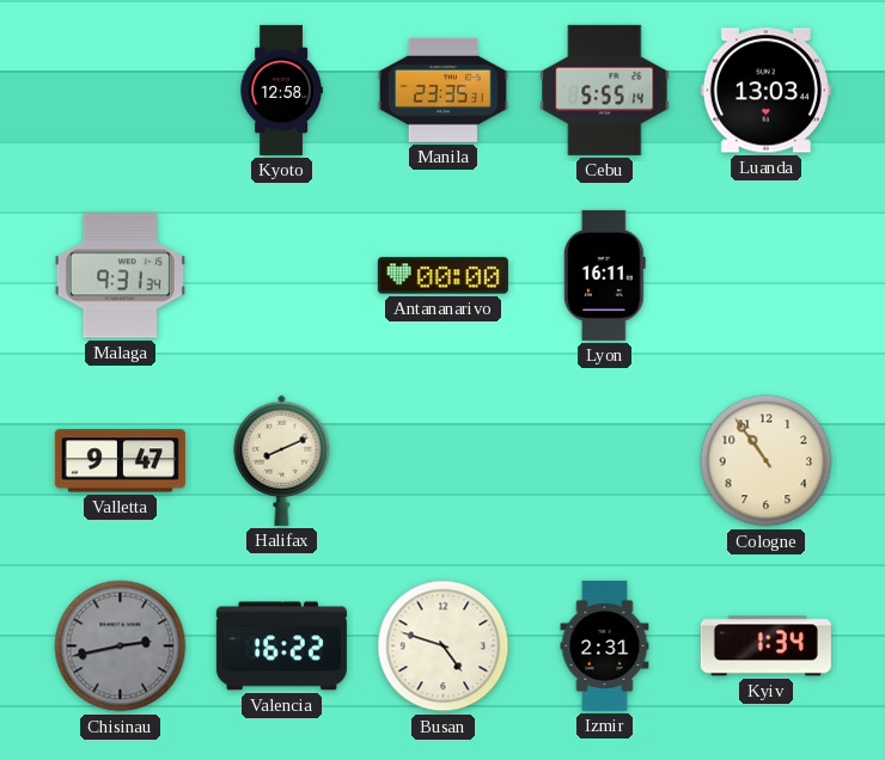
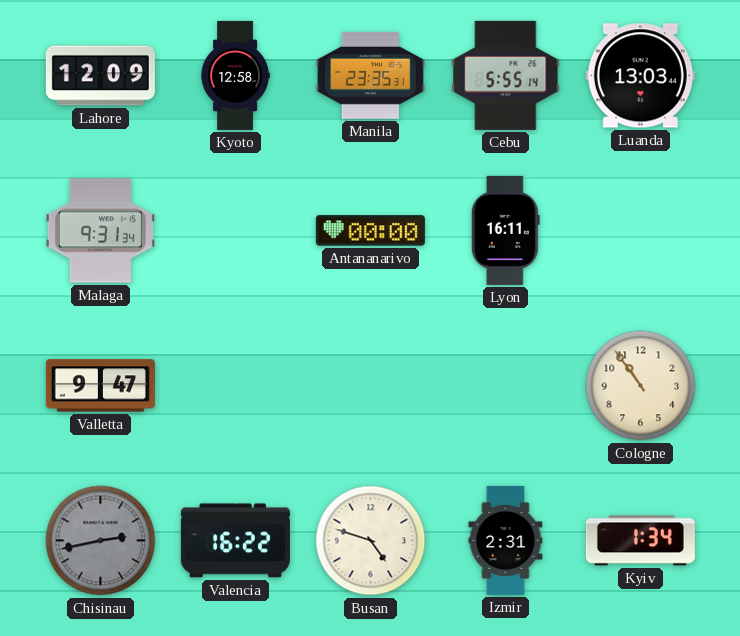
Lahore: none -> 12:09
Halifax: 8:11 -> none
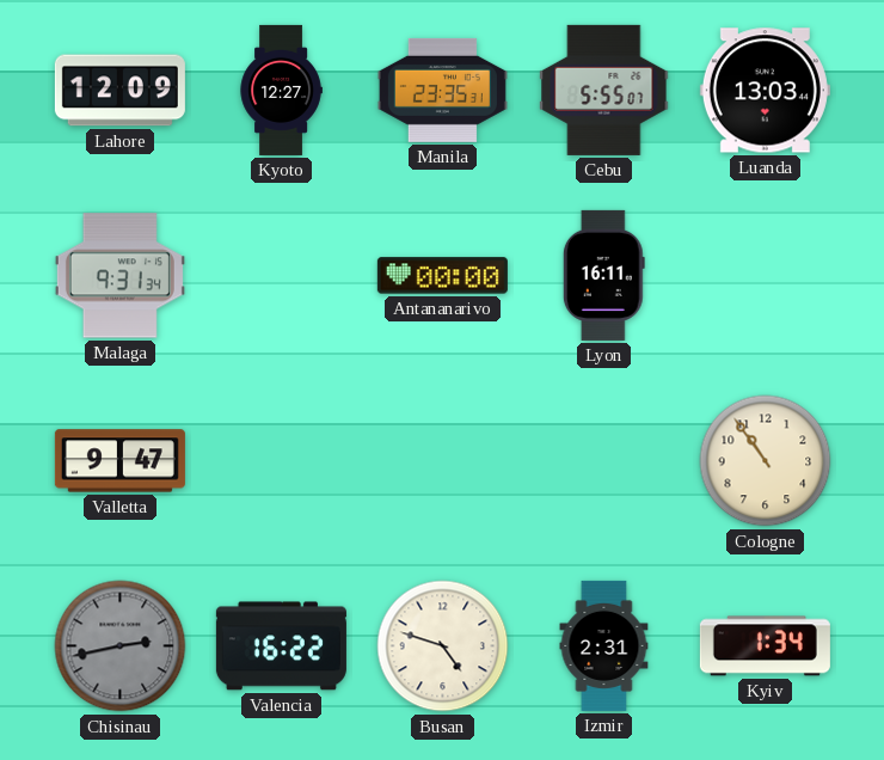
Kyoto: 12:58 -> 12:27
Cebu: 5:55:14 -> 5:55:07
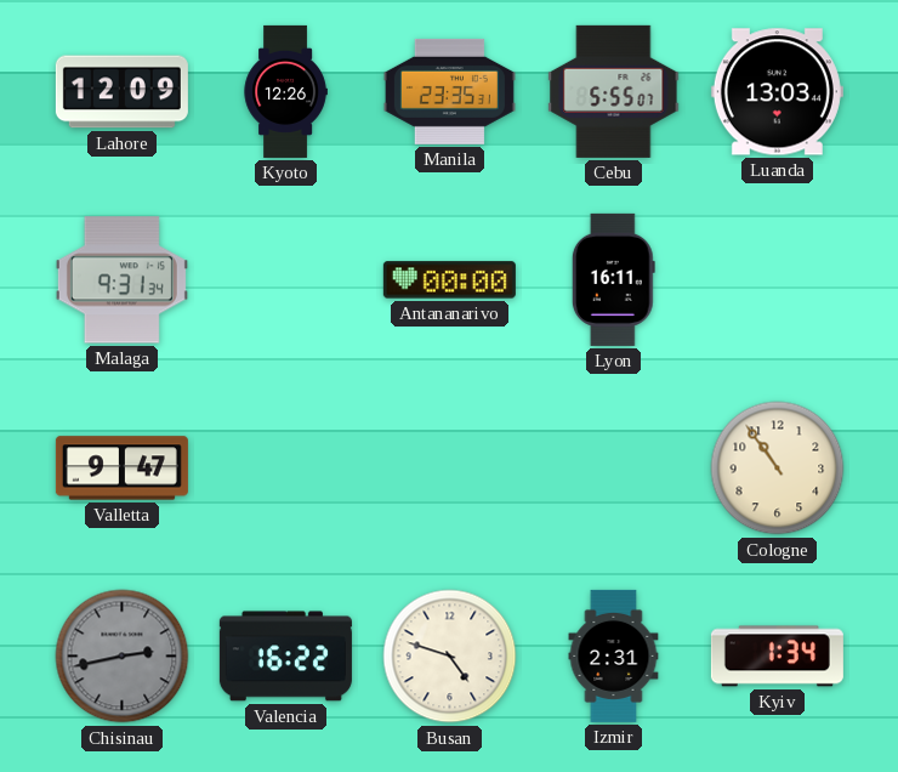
Kyoto: 12:27 -> 12:26
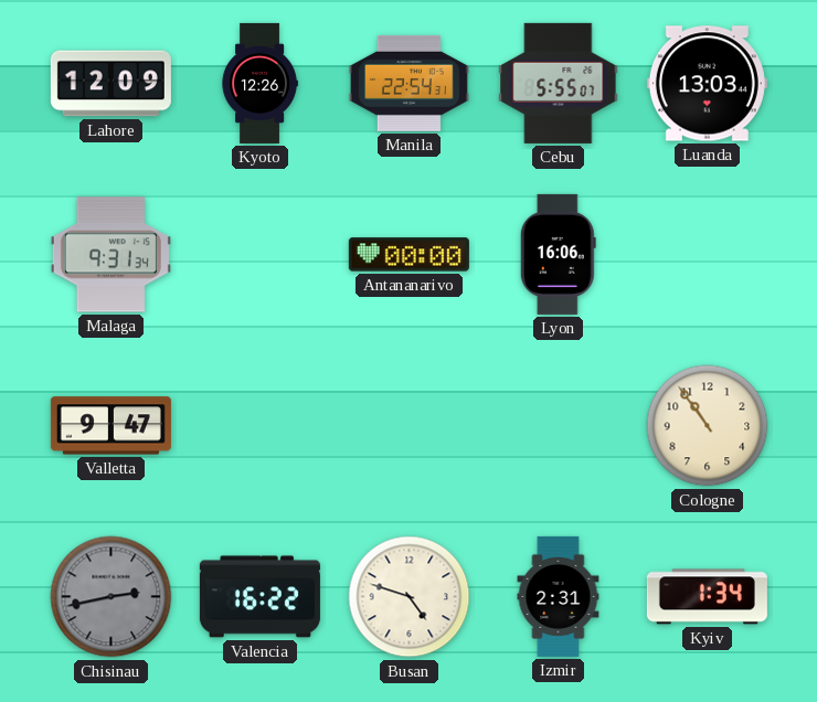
Manila: 23:35 -> 22:54
Lyon: 16:11 -> 16:06
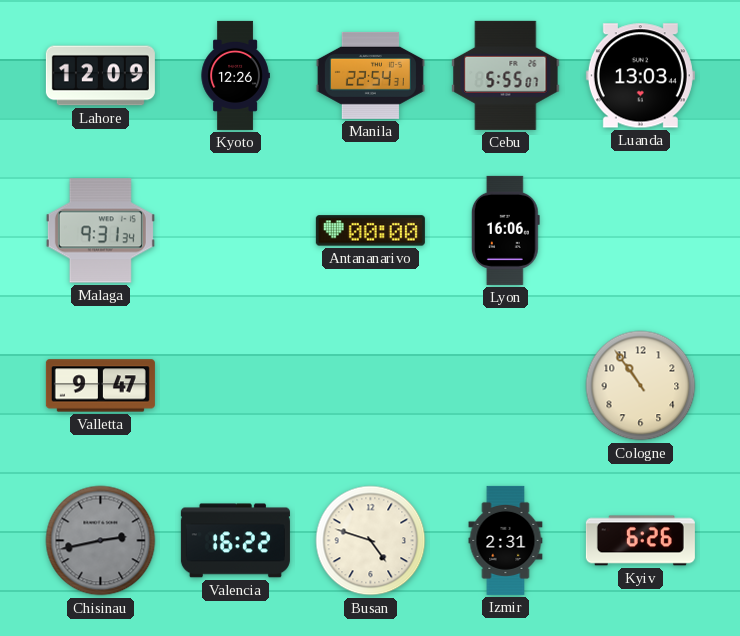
Kyiv: 1:34 -> 6:26
